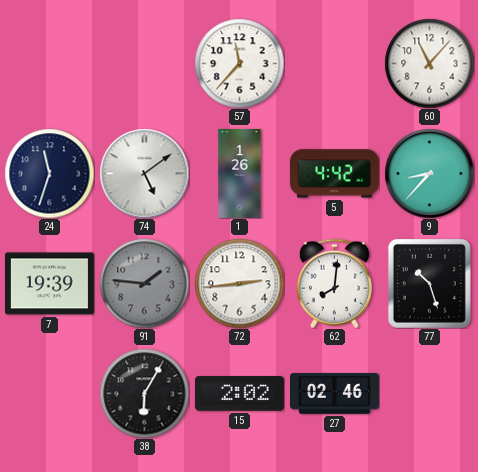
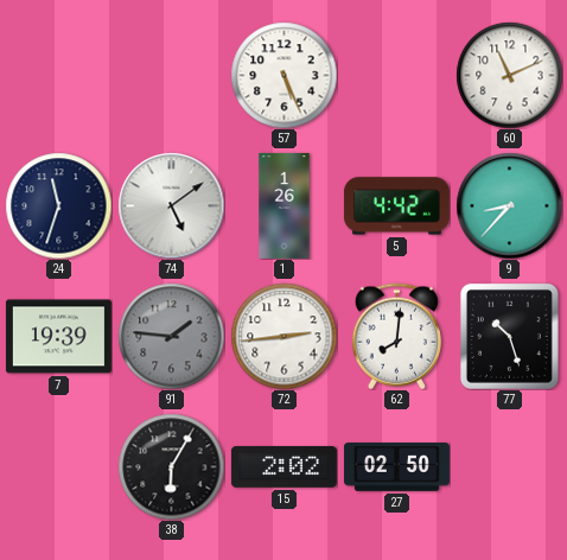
57: 11:37 -> 5:26
60: 11:07 -> 11:11
27: 02:46 -> 02:50
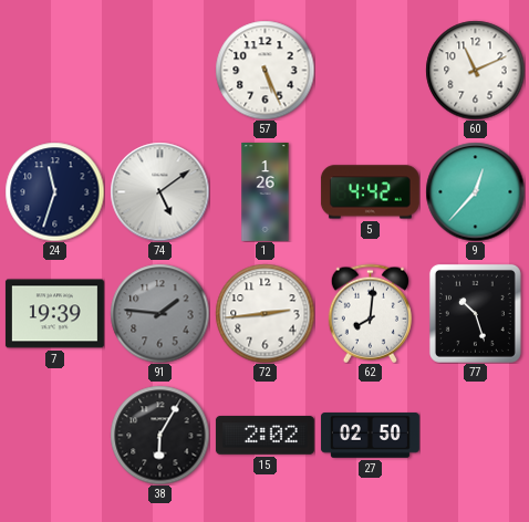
9: 8:37 -> 12:37
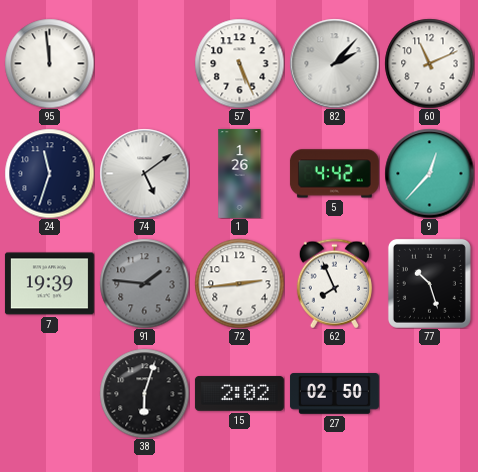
95: none -> 11:59
82: none -> 2:07
62: 8:01 -> 7:56
38: 6:05 -> 6:03
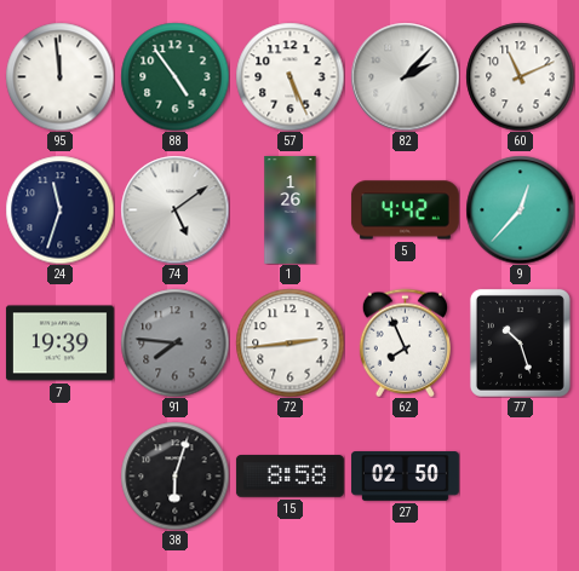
88: none -> 4:54
91: 1:46 -> 7:46
15: 2:02 -> 8:58
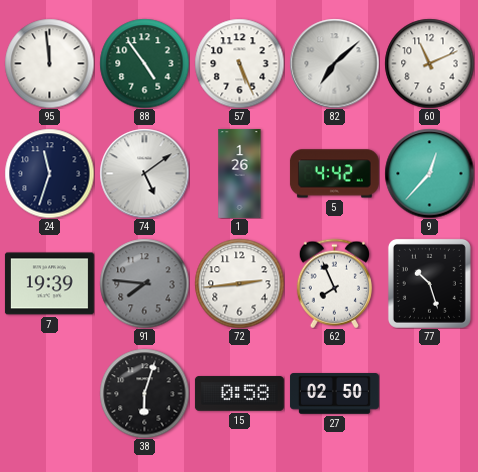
82: 2:07 -> 7:08
15: 8:58 -> 0:58
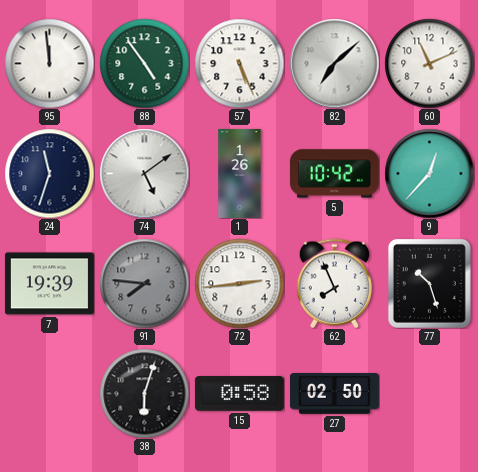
5: 4:42 -> 10:42
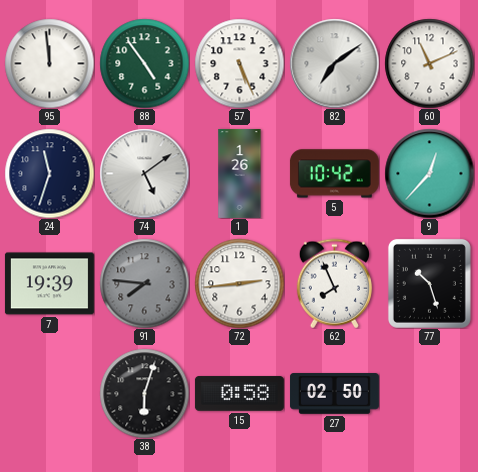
82: 7:08 -> 7:09
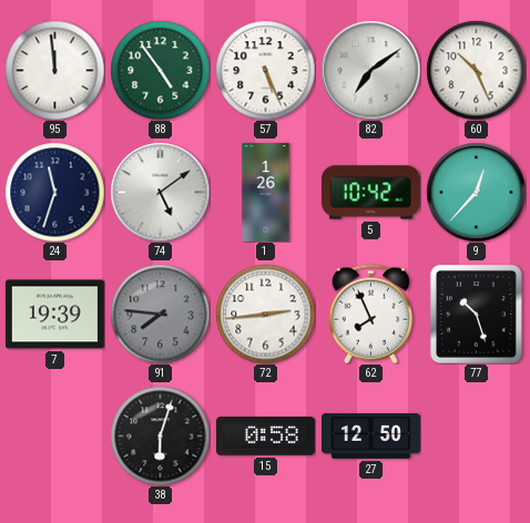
60: 11:11 -> 10:26
27: 02:50 -> 12:50
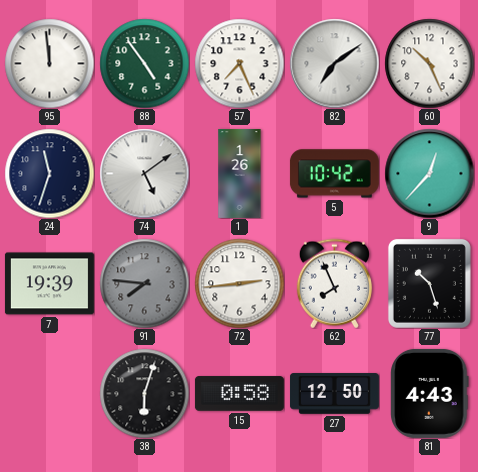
57: 5:26 -> 7:26
81: none -> 4:43
